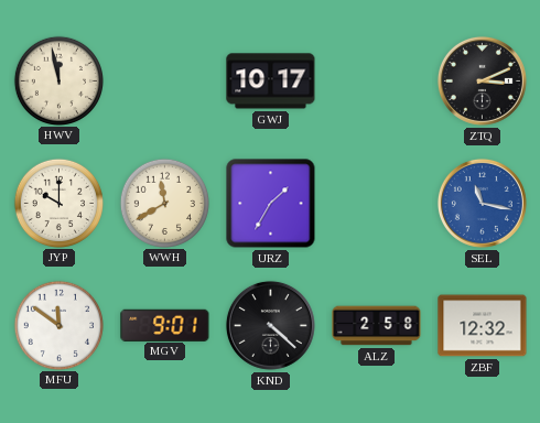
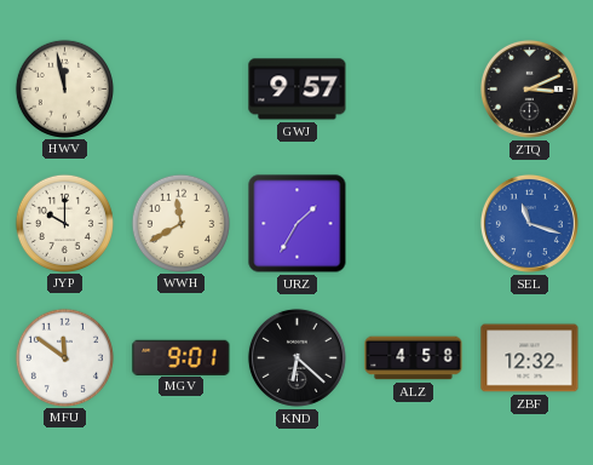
GWJ: 10:17 -> 9:57
SEL: 11:17 -> 11:18
KND: 4:22 -> 6:22
ALZ: 2:58 -> 4:58
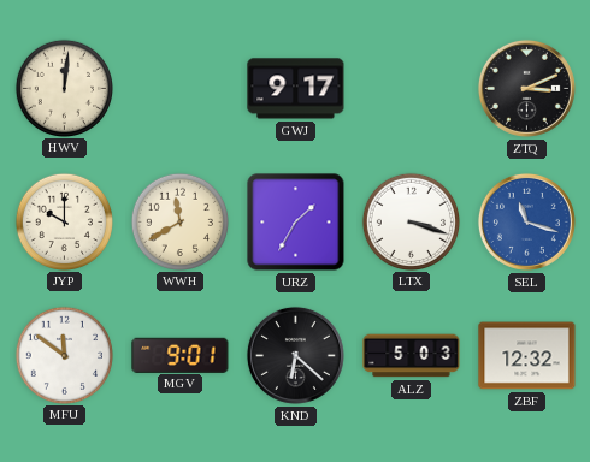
HWV: 11:58 -> 12:01
GWJ: 9:57 -> 9:17
LTX: none -> 3:18
ALZ: 4:58 -> 5:03
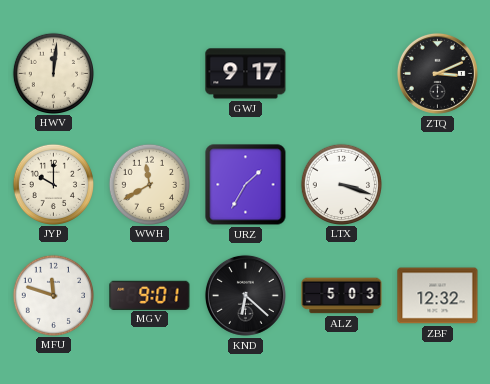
SEL: 11:18 -> none
MFU: 11:51 -> 11:48
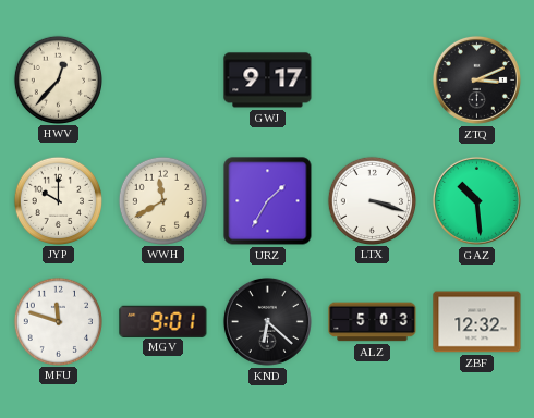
HWV: 12:01 -> 12:37
GAZ: none -> 10:29
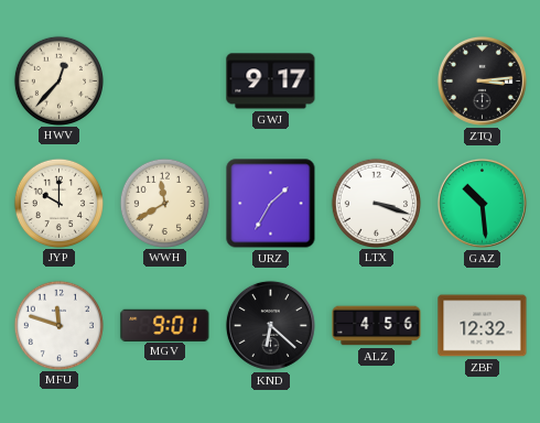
ZTQ: 3:11 -> 3:14
ALZ: 5:03 -> 4:56
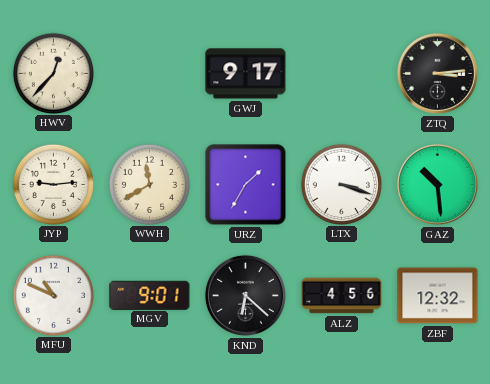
JYP: 10:00 -> 9:14
MFU: 11:48 -> 10:49
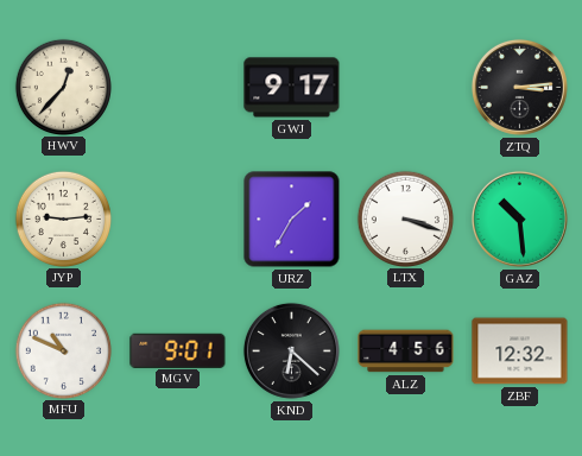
WWH: 11:40 -> none
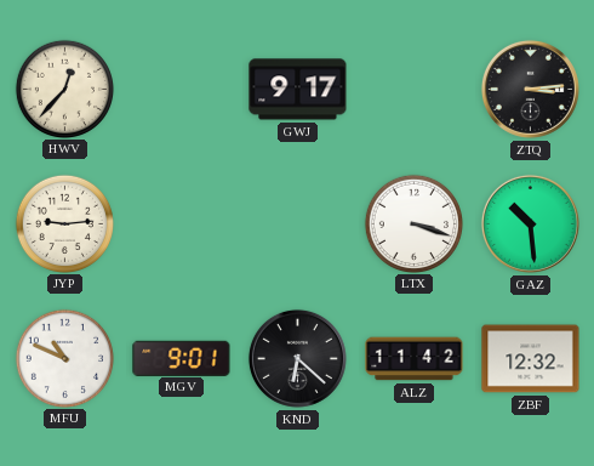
URZ: 1:35 -> none
ALZ: 4:56 -> 11:42
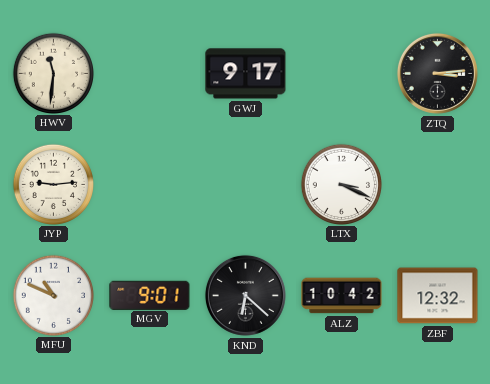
HWV: 12:37 -> 11:31
LTX: 3:18 -> 3:19
GAZ: 10:29 -> none
ALZ: 11:42 -> 10:42
